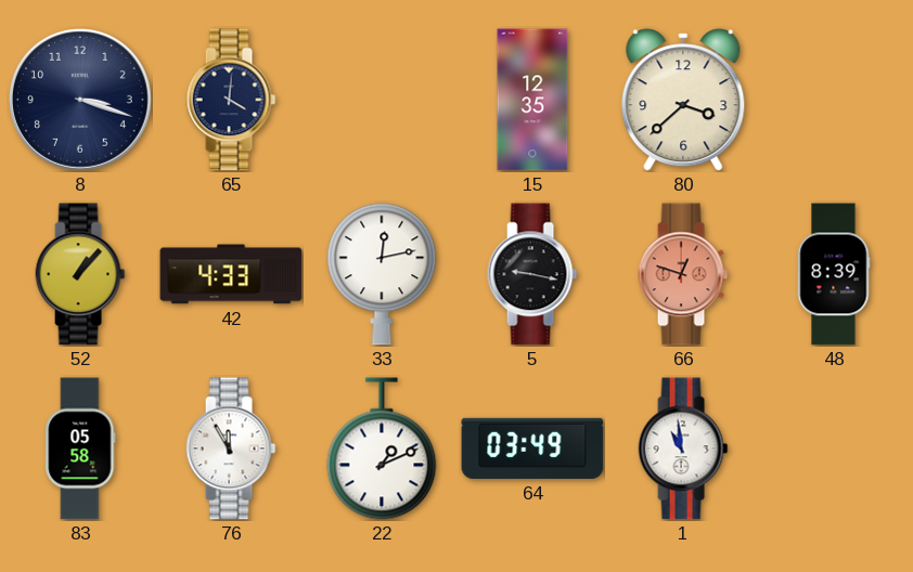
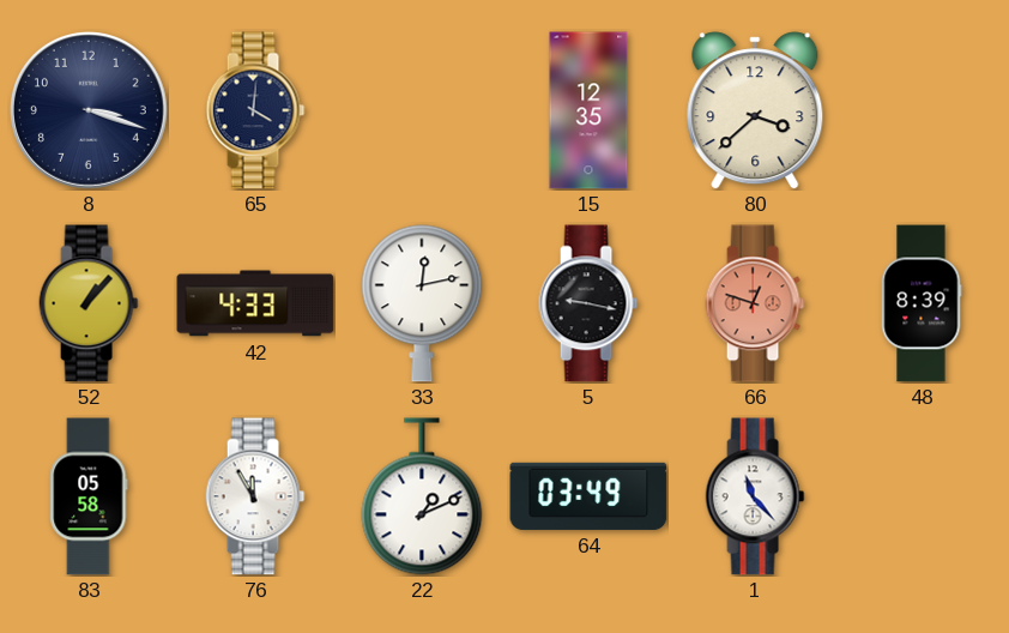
1: 10:59 -> 11:23
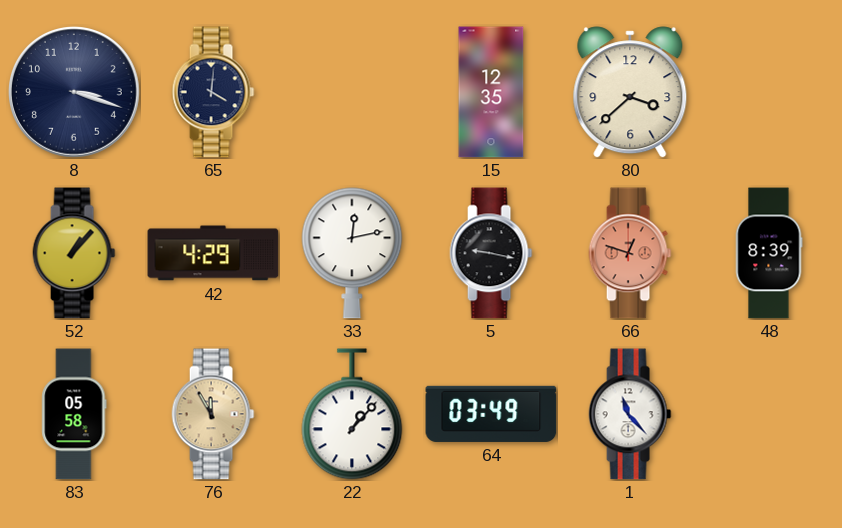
42: 4:33 -> 4:29
76 dial: white -> champagne
22: 1:11 -> 1:07
